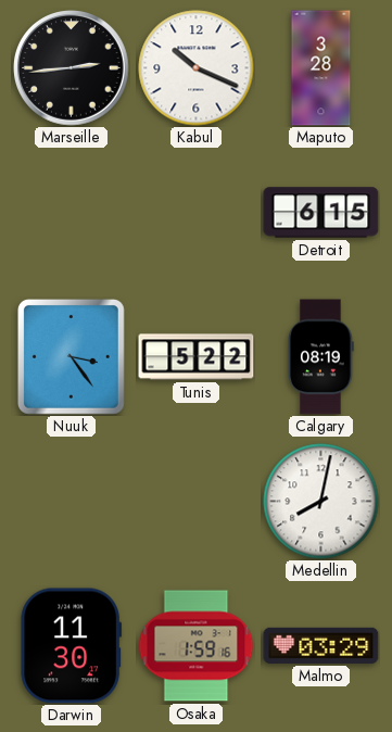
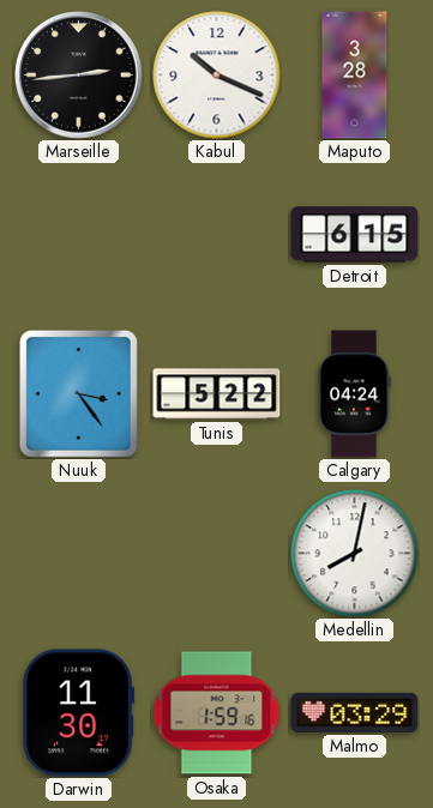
Calgary: 08:19 -> 04:24
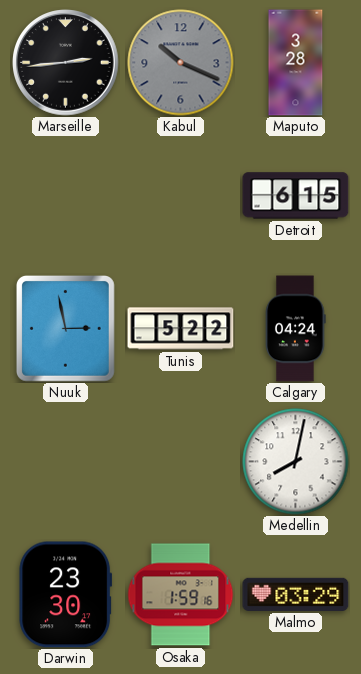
Kabul dial: white -> grey
Nuuk: 3:24 -> 2:58
Darwin: 11:30 -> 23:30
